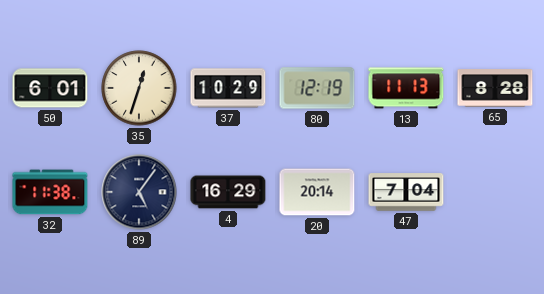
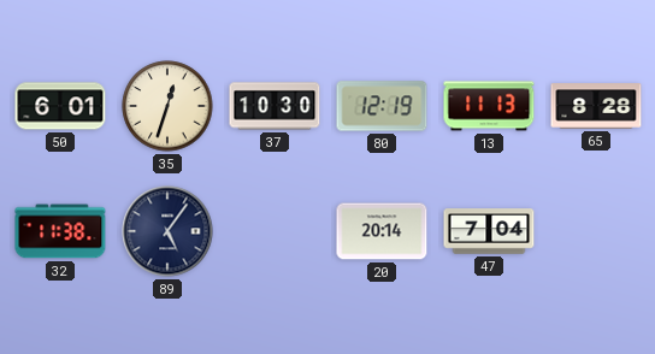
37: 10:29 -> 10:30
4: 16:29 -> none
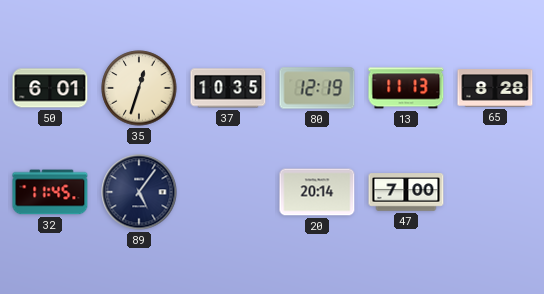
37: 10:30 -> 10:35
32: 11:38 -> 11:45
47: 7:04 -> 7:00
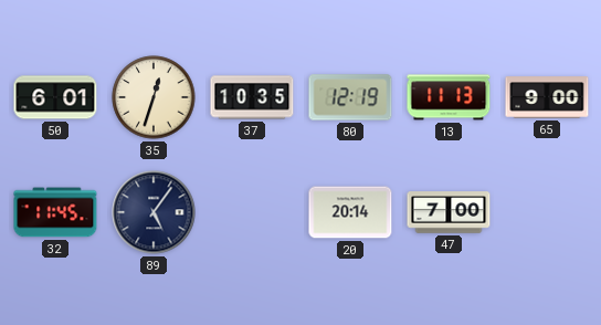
65: 8:28 -> 9:00
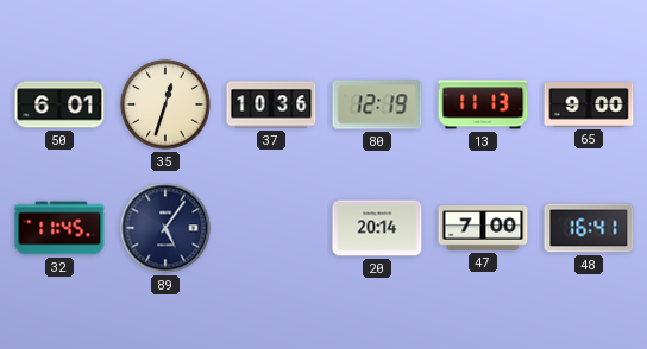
37: 10:35 -> 10:36
48: none -> 16:41
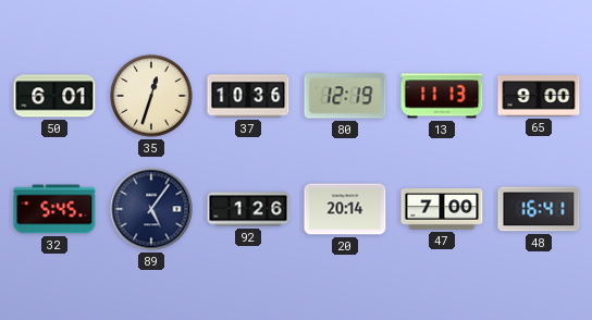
32: 11:45 -> 5:45
92: none -> 1:26
